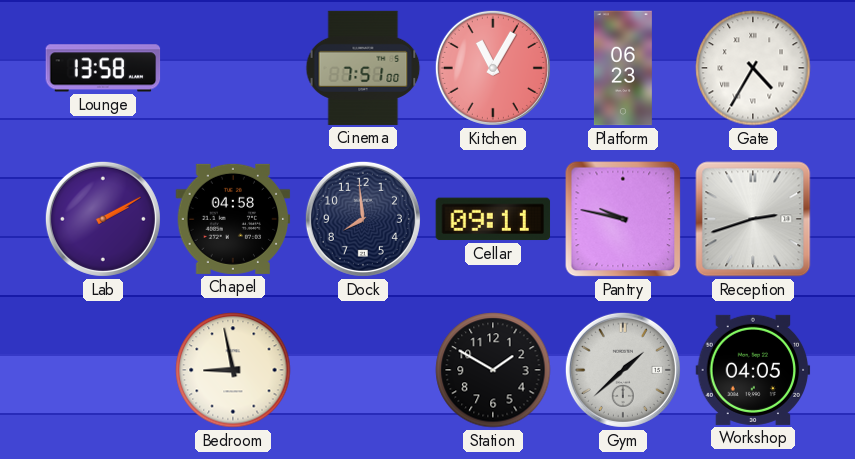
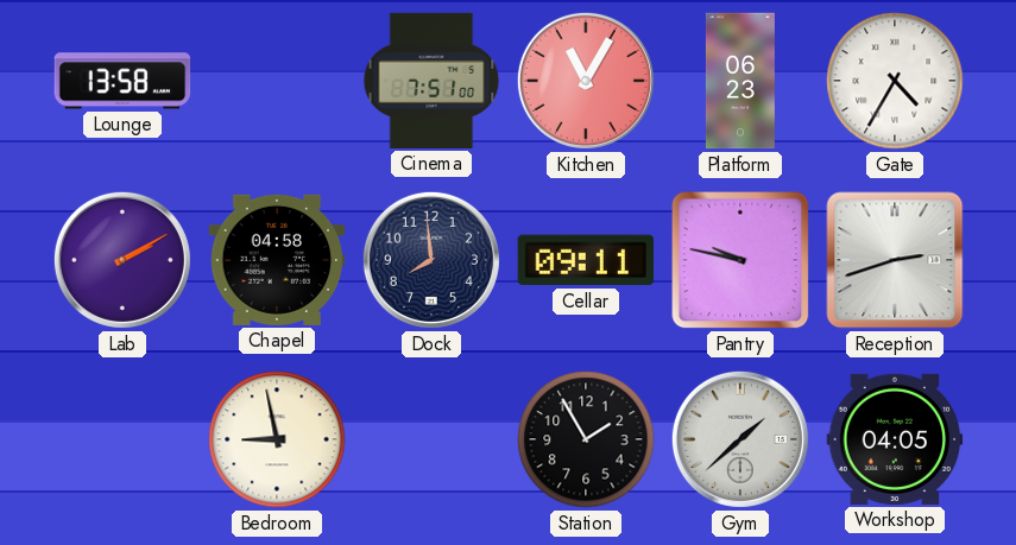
Station: 1:50 -> 1:55
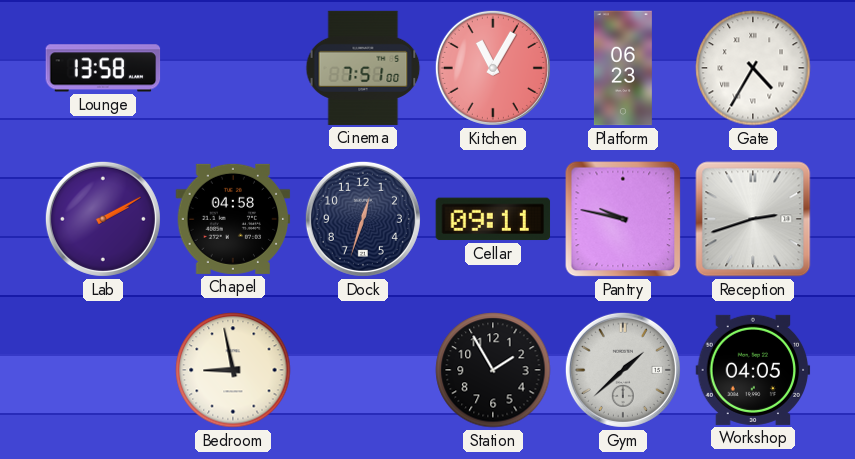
Dock: 7:59 -> 12:33
